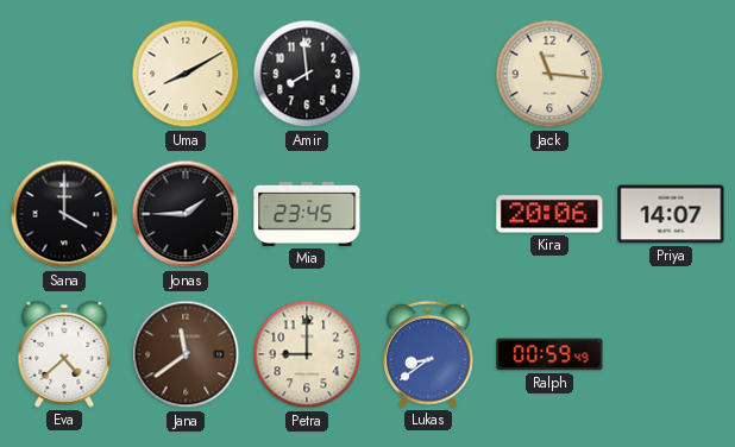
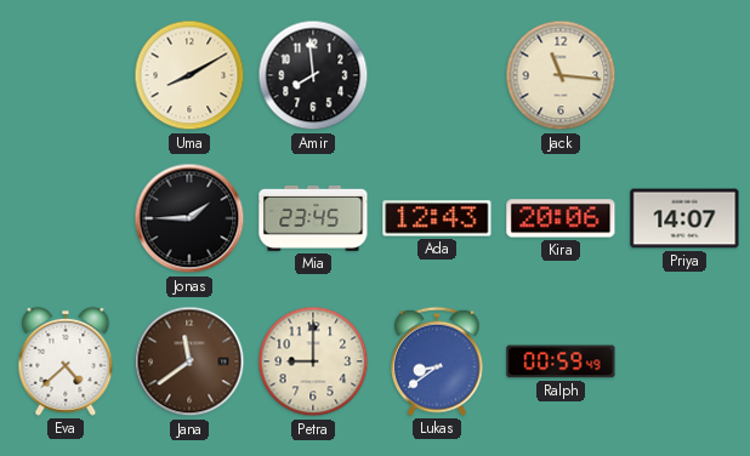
Sana: 4:00 -> none
Ada: none -> 12:43
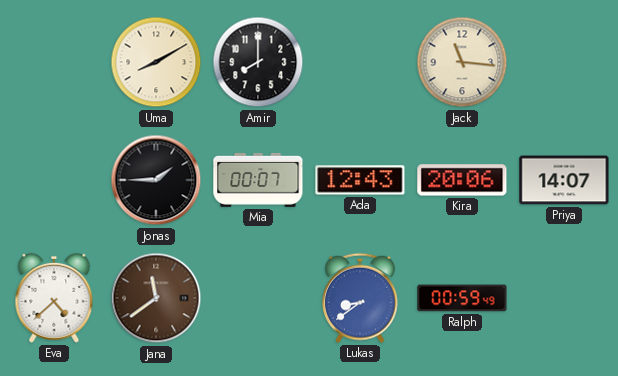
Amir: 7:59 -> 8:00
Mia: 23:45 -> 00:07
Petra: 9:00 -> none
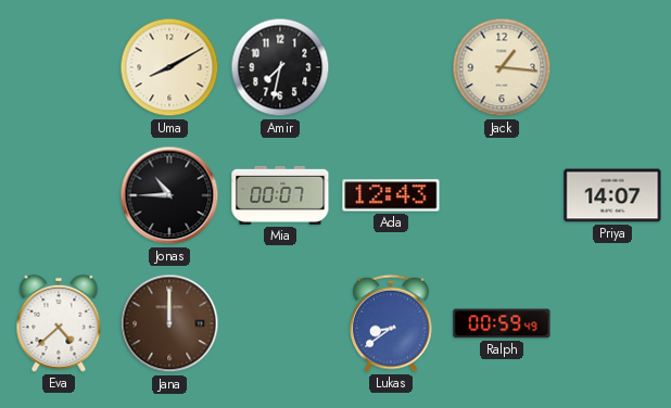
Amir: 8:00 -> 7:32
Jack: 11:16 -> 1:16
Jonas: 1:45 -> 10:45
Kira: 20:06 -> none
Jana: 11:39 -> 12:00
